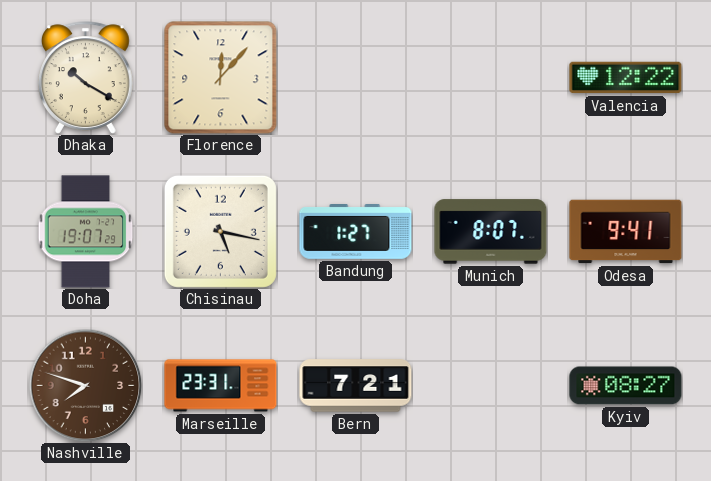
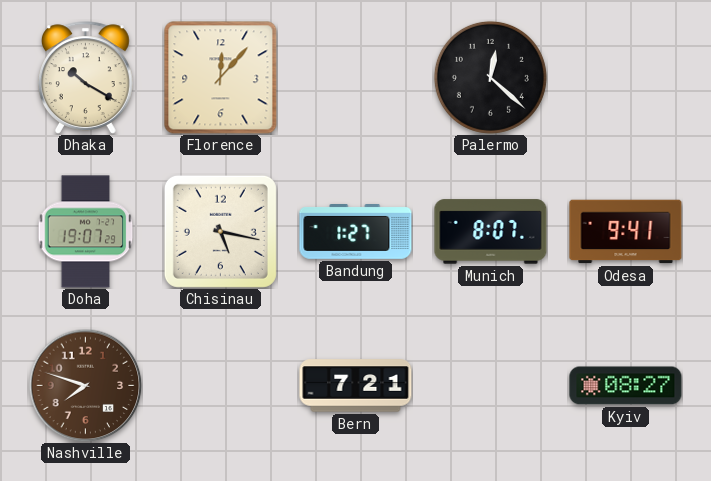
Palermo: none -> 12:22
Valencia: 12:22 -> none
Marseille: 23:31 -> none
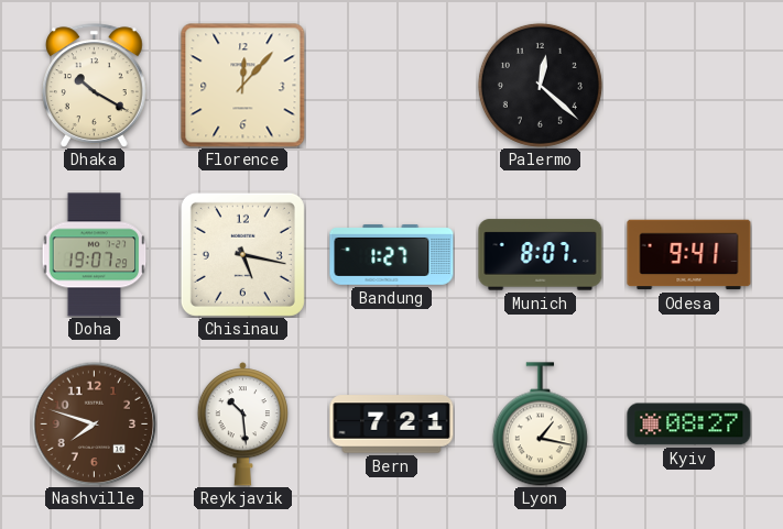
Reykjavik: none -> 10:29
Lyon: none -> 1:17
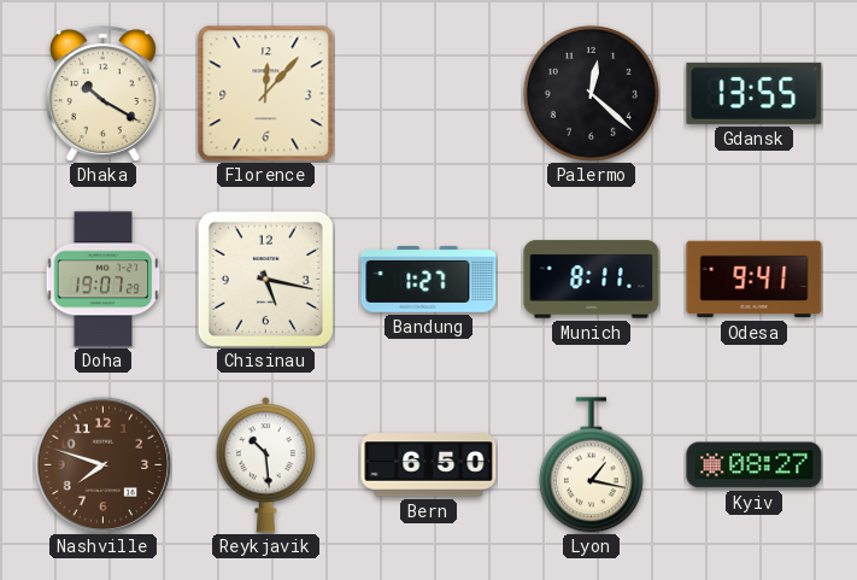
Gdansk: none -> 13:55
Munich: 8:07 -> 8:11
Bern: 7:21 -> 6:50
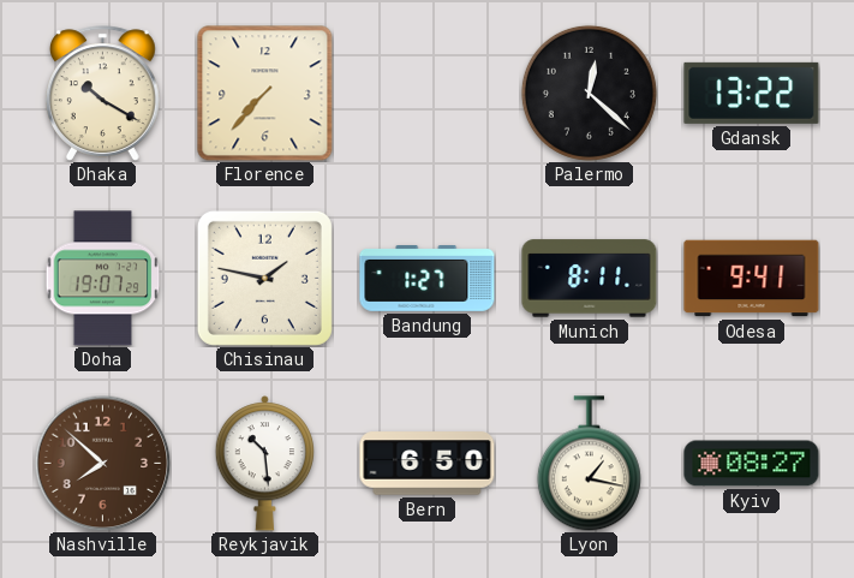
Florence: 12:07 -> 7:37
Gdansk: 13:55 -> 13:22
Chisinau: 5:17 -> 1:47
Nashville: 7:48 -> 7:52
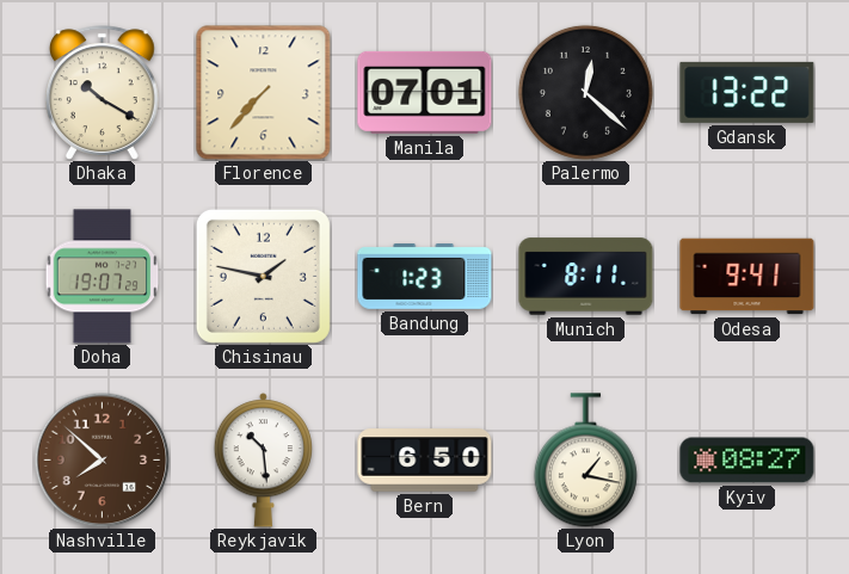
Manila: none -> 07:01
Bandung: 1:27 -> 1:23
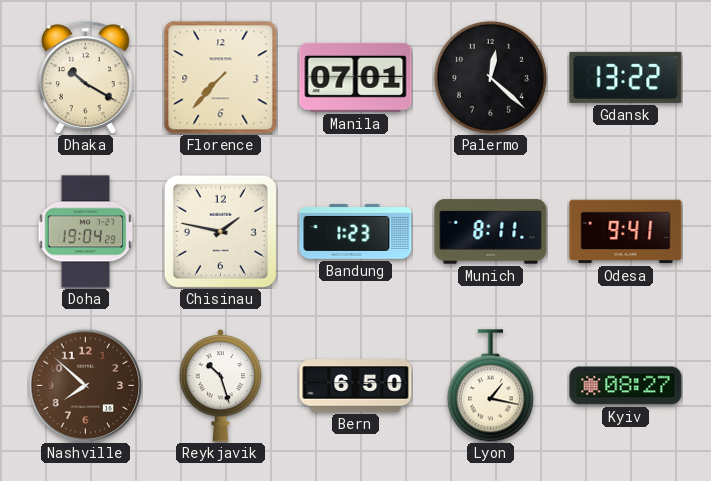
Doha: 19:07 -> 19:04
Reykjavik: 10:29 -> 10:27
